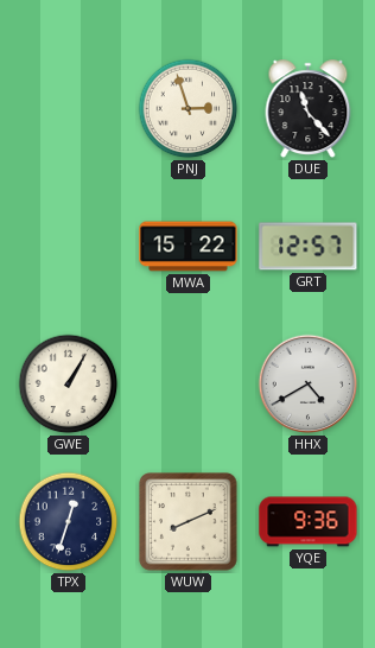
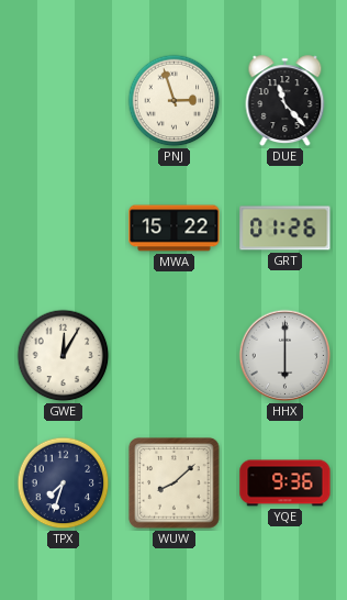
GRT: 12:57 -> 01:26
GWE: 1:05 -> 12:05
HHX: 4:40 -> 6:00
TPX: 12:33 -> 7:33
WUW: 8:11 -> 8:08
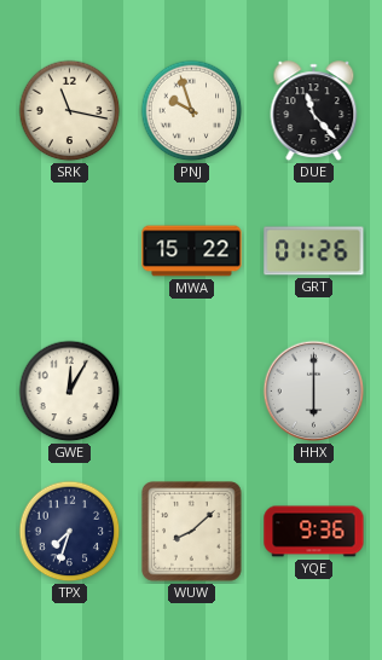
SRK: none -> 11:17
PNJ: 2:57 -> 9:57
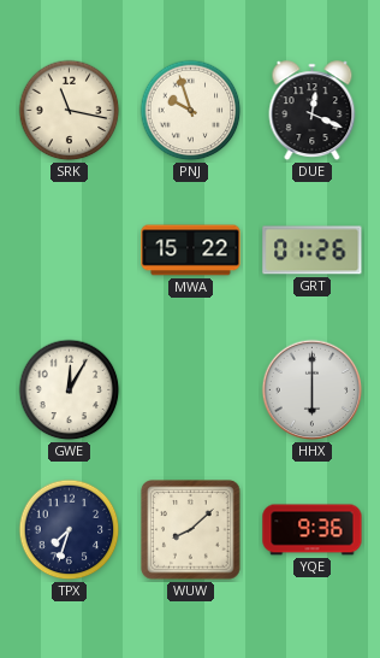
DUE: 11:23 -> 12:19
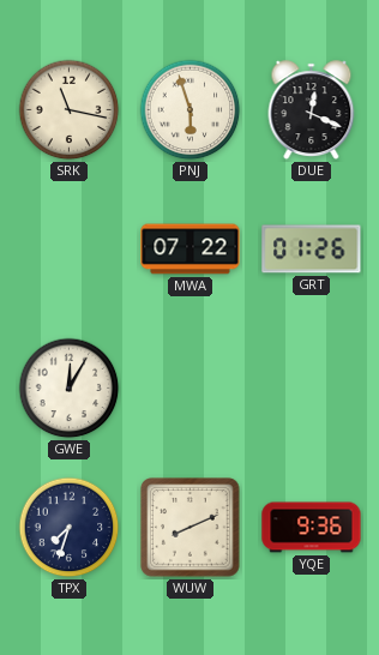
PNJ: 9:57 -> 5:57
MWA: 15:22 -> 07:22
HHX: 6:00 -> none
WUW: 8:08 -> 8:11
